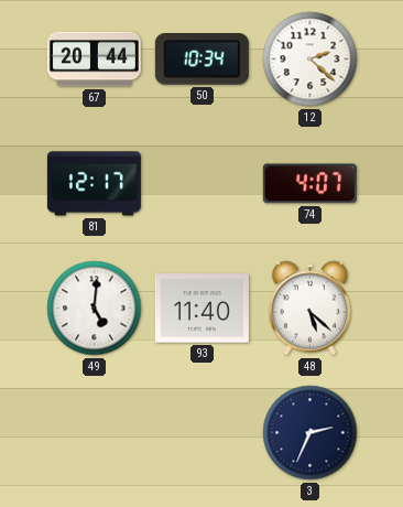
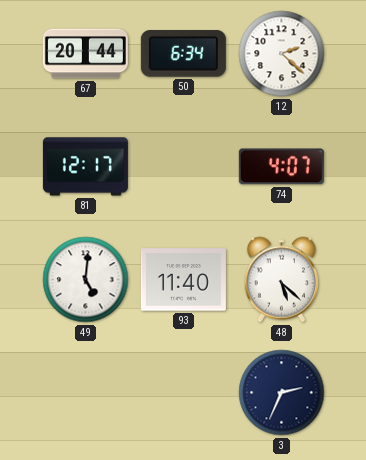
50: 10:34 -> 6:34
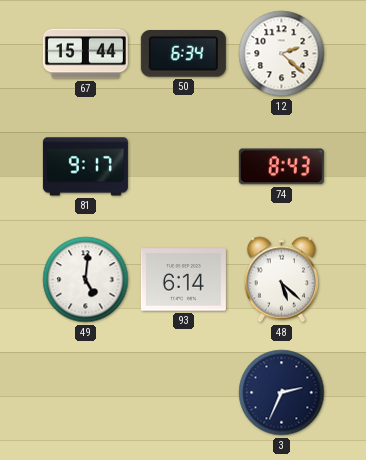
67: 20:44 -> 15:44
81: 12:17 -> 9:17
74: 4:07 -> 8:43
93: 11:40 -> 6:14
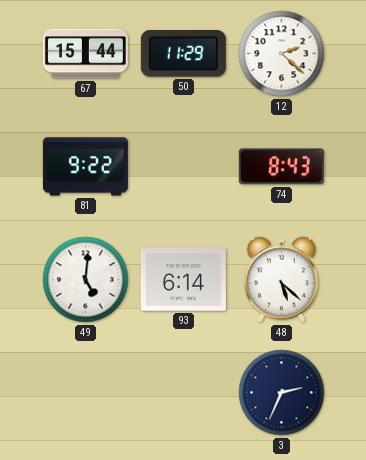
50: 6:34 -> 11:29
81: 9:17 -> 9:22
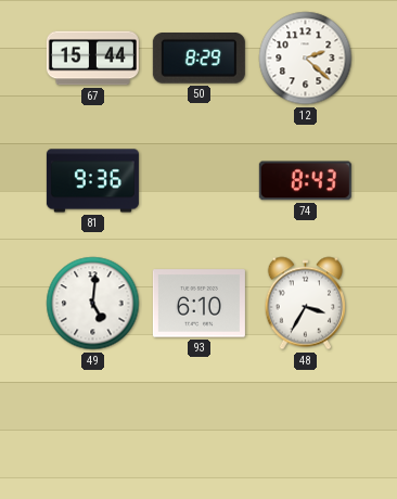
50: 11:29 -> 8:29
81: 9:22 -> 9:36
93: 6:14 -> 6:10
48: 5:22 -> 3:35
3: 2:34 -> none
